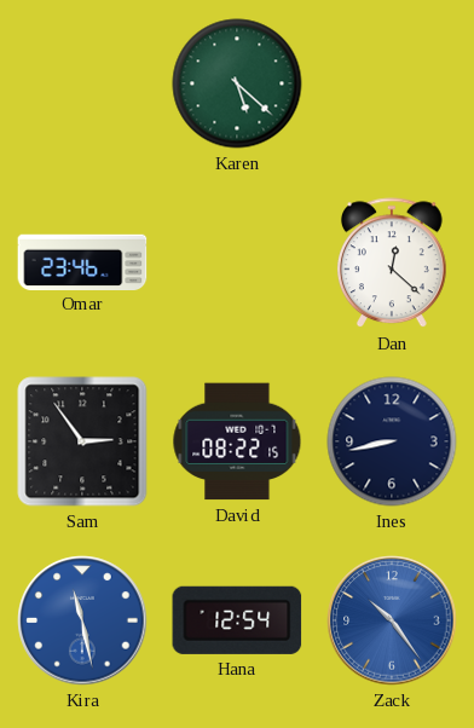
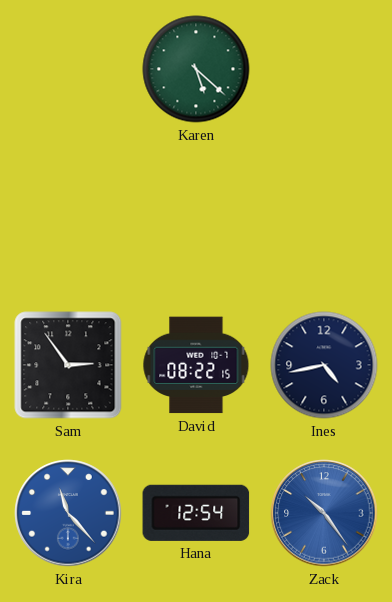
Omar: 23:46 -> none
Dan: 12:22 -> none
Ines: 8:43 -> 4:43
Kira: 11:28 -> 11:23
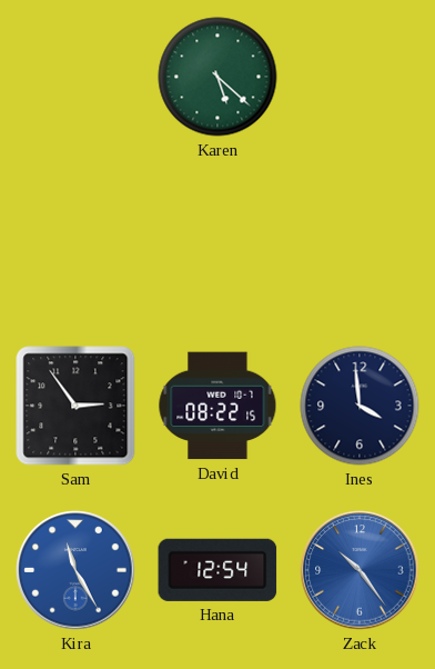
Ines: 4:43 -> 3:59
Kira: 11:23 -> 11:25
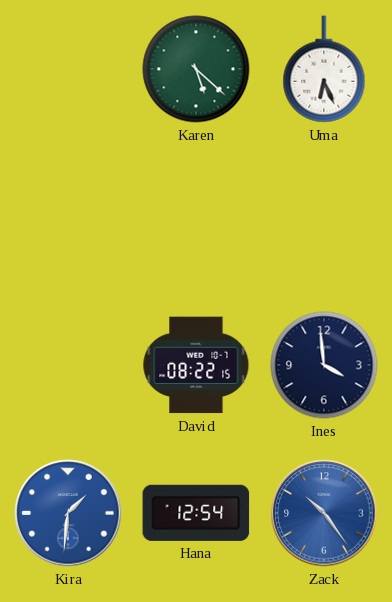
Uma: none -> 6:26
Sam: 2:54 -> none
Kira: 11:25 -> 1:31
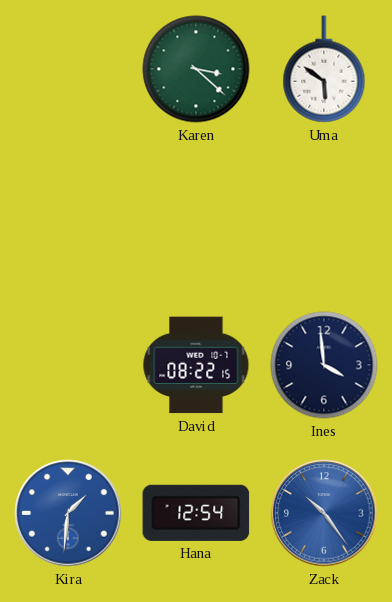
Karen: 5:22 -> 3:22
Uma: 6:26 -> 5:51
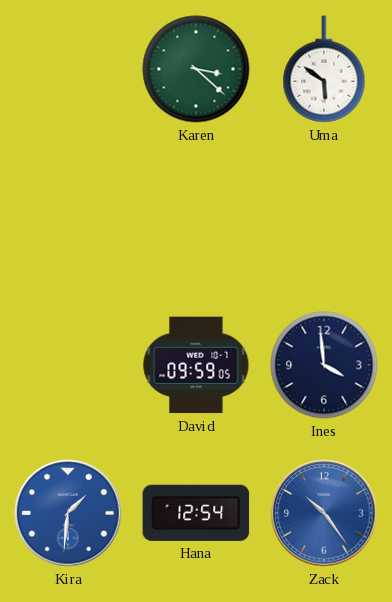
David: 08:22 -> 09:59
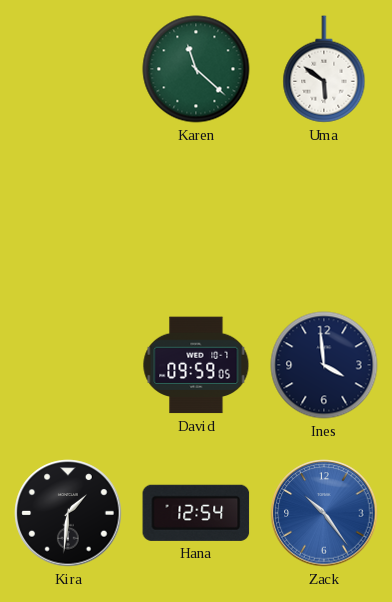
Karen: 3:22 -> 11:22
Kira dial: blue -> black
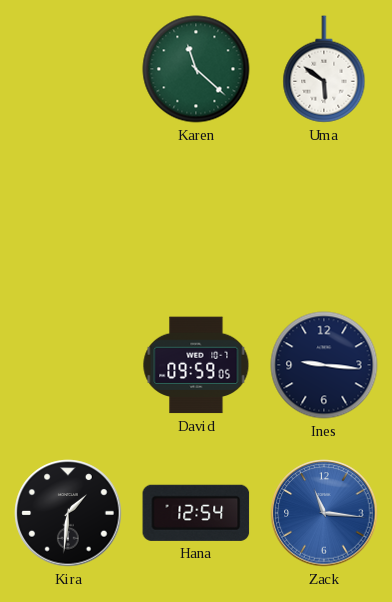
Ines: 3:59 -> 9:16
Zack: 10:24 -> 11:16
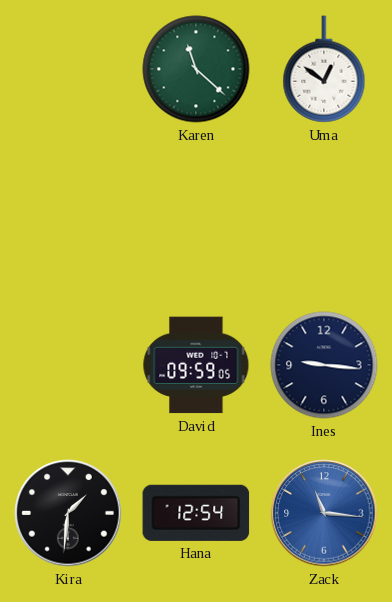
Uma: 5:51 -> 12:51
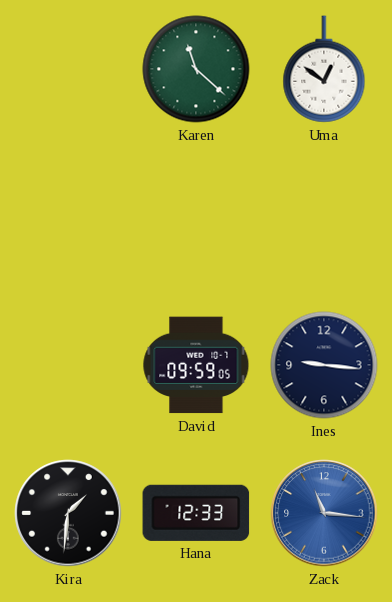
Hana: 12:54 -> 12:33
